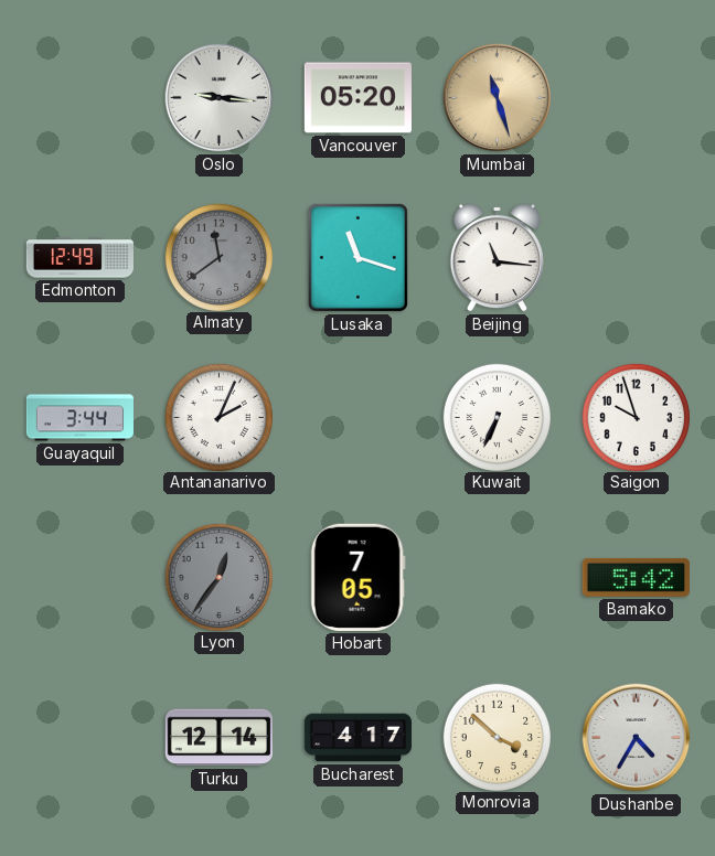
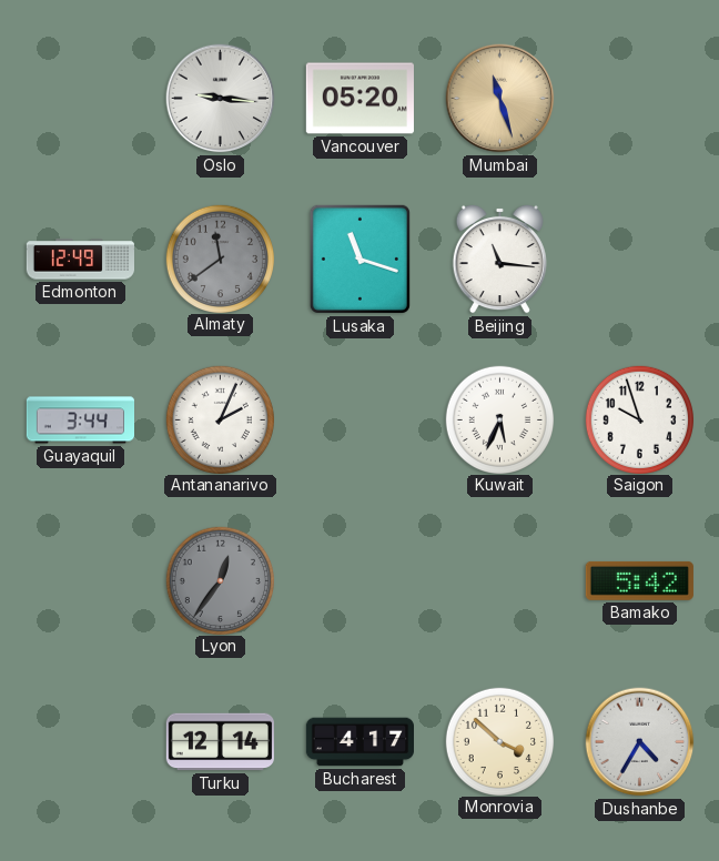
Kuwait: 6:34 -> 5:34
Hobart: 7:05 -> none
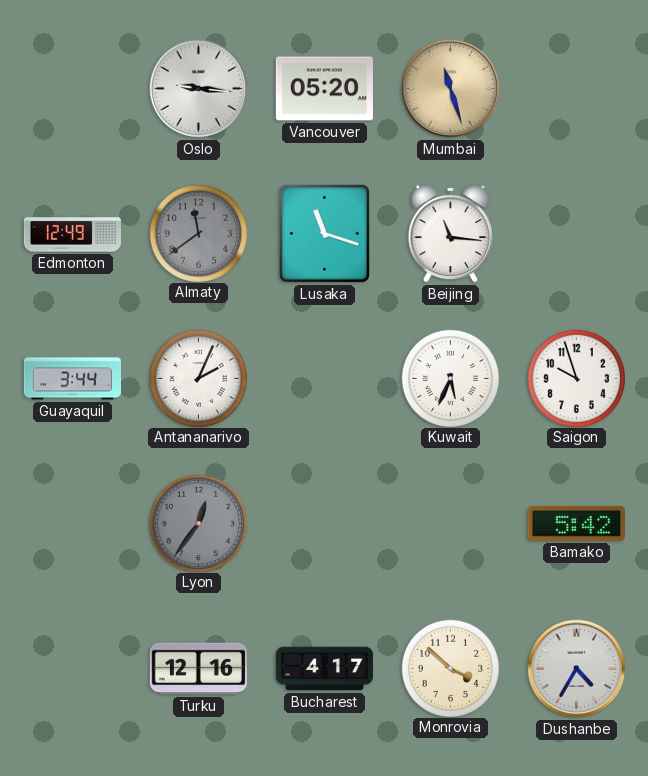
Turku: 12:14 -> 12:16
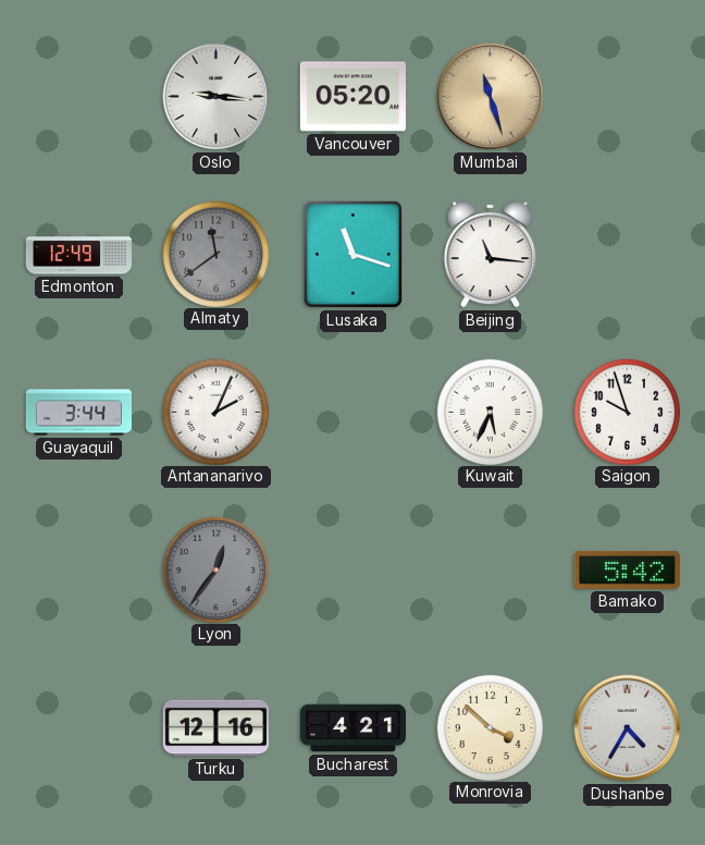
Bucharest: 4:17 -> 4:21
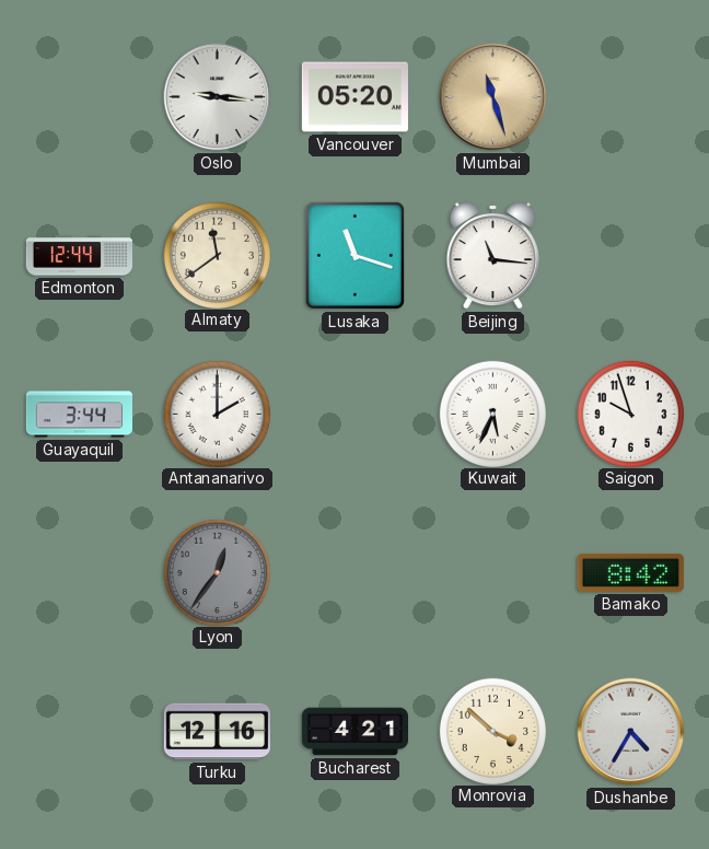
Edmonton: 12:49 -> 12:44
Almaty dial: grey -> cream
Antananarivo: 2:04 -> 2:00
Bamako: 5:42 -> 8:42
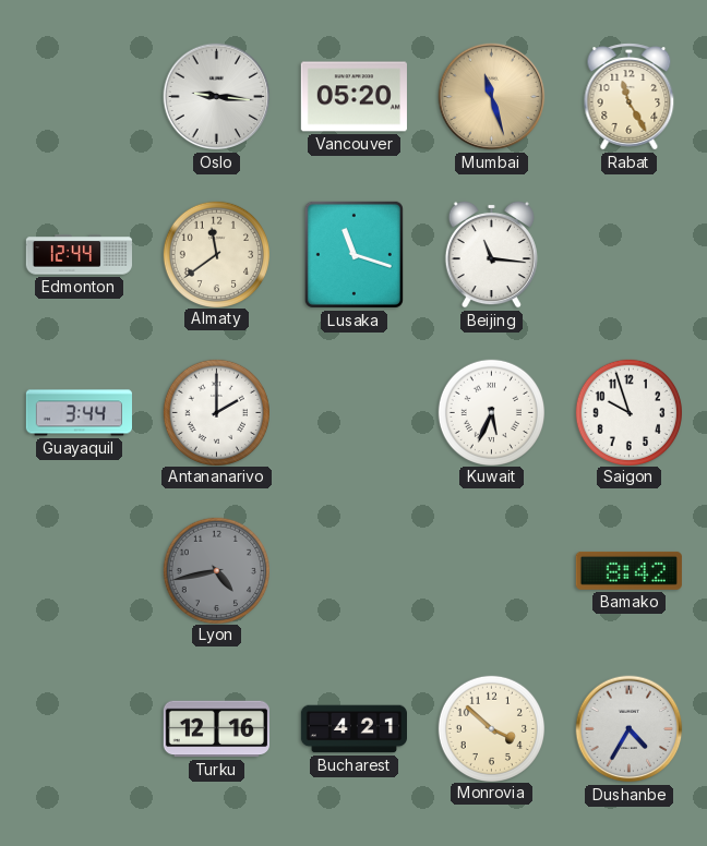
Rabat: none -> 11:25
Lyon: 12:36 -> 4:43
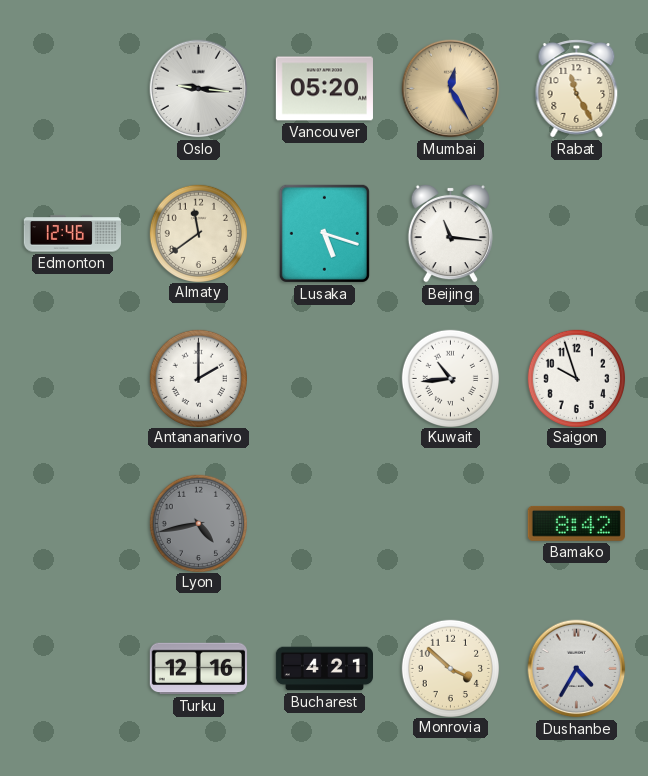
Mumbai: 11:27 -> 12:25
Edmonton: 12:44 -> 12:46
Lusaka: 11:18 -> 5:18
Guayaquil: 3:44 -> none
Kuwait: 5:34 -> 10:44
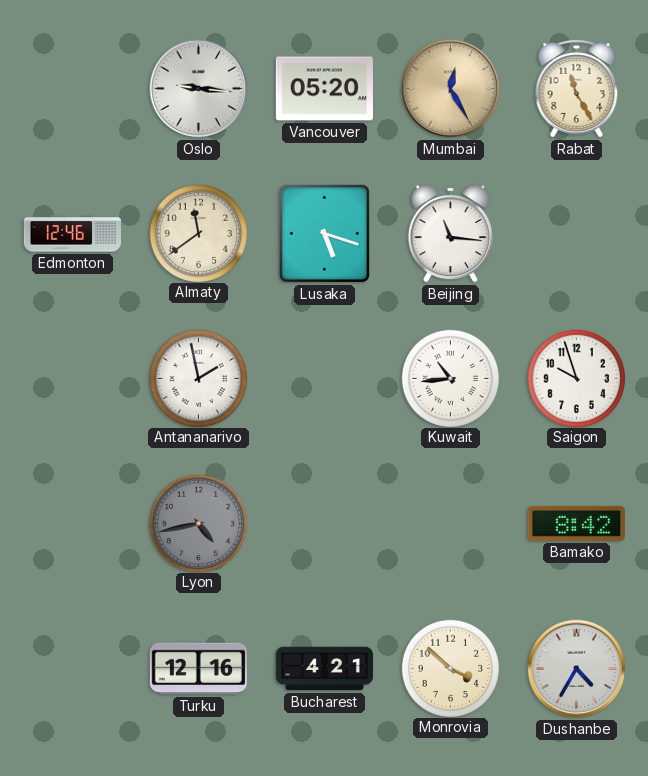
Antananarivo: 2:00 -> 1:58
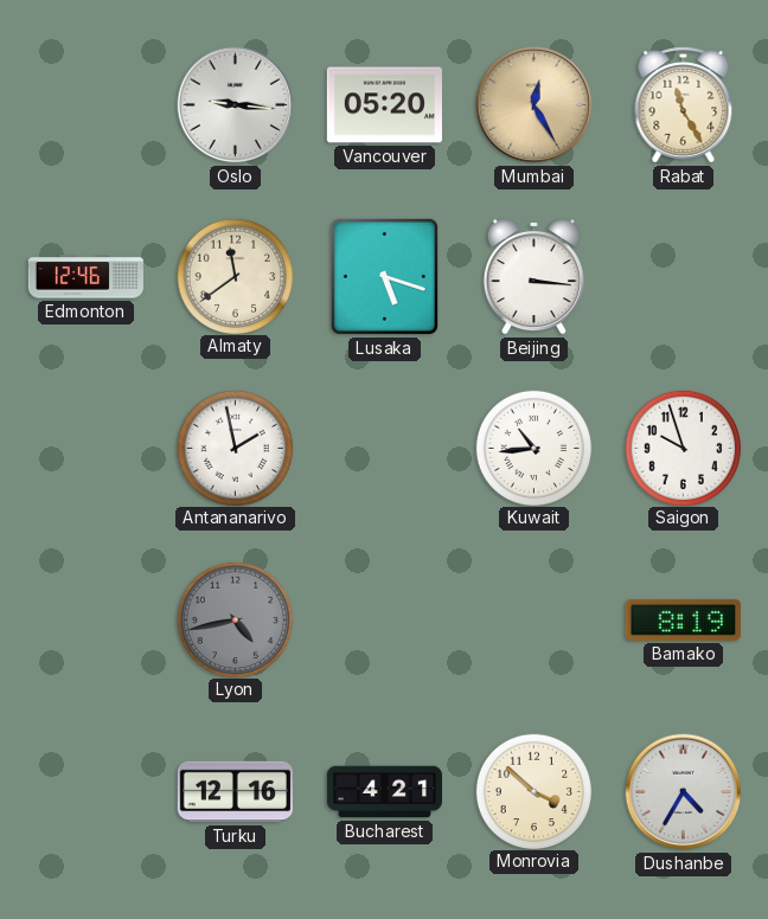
Beijing: 11:16 -> 3:16
Bamako: 8:42 -> 8:19
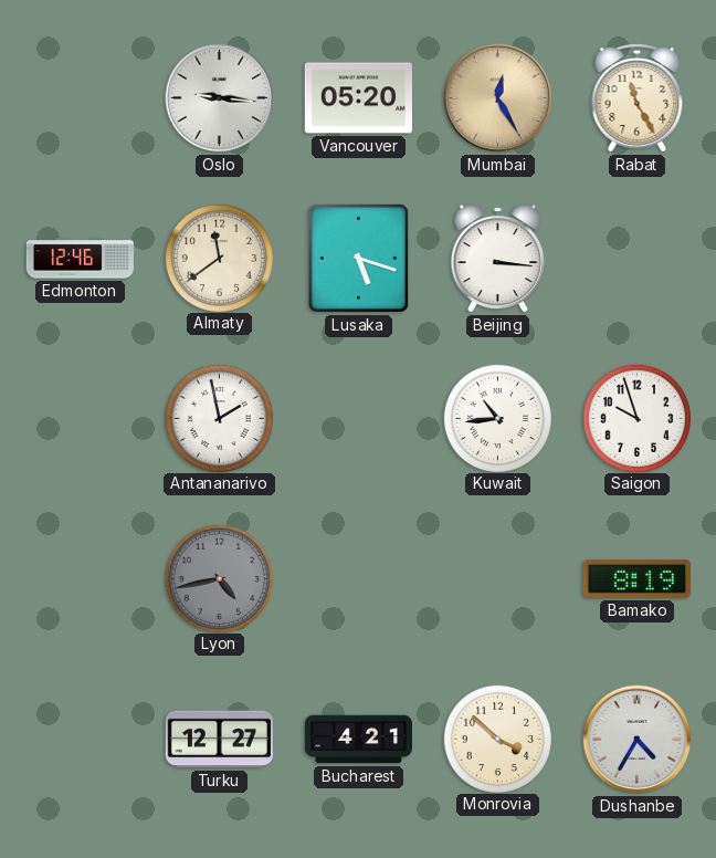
Turku: 12:16 -> 12:27
